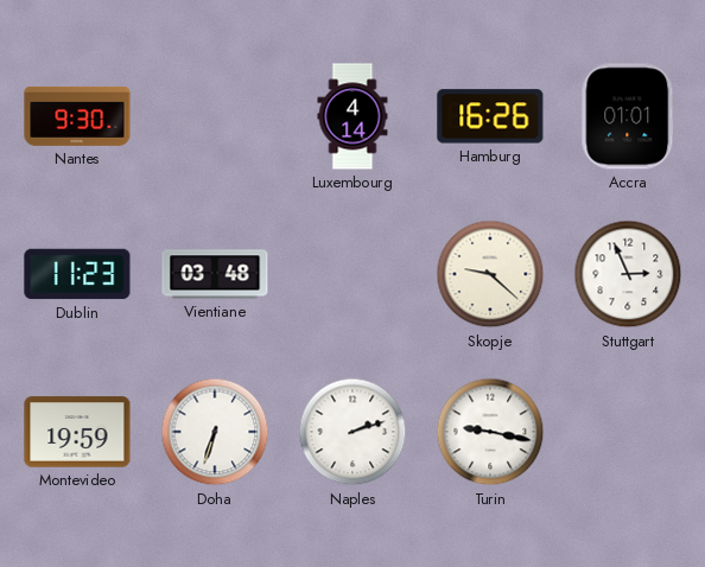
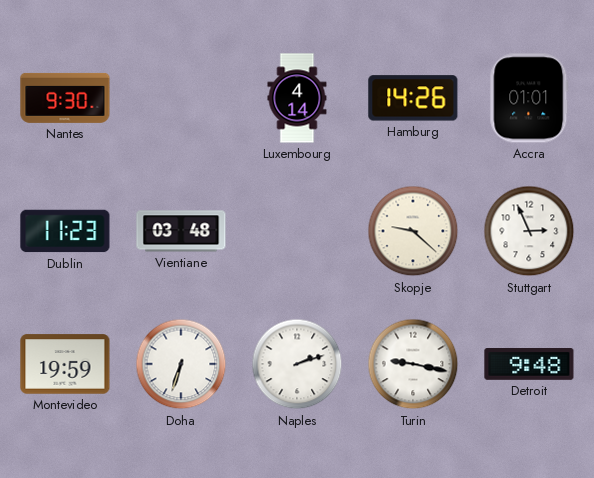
Hamburg: 16:26 -> 14:26
Detroit: none -> 9:48
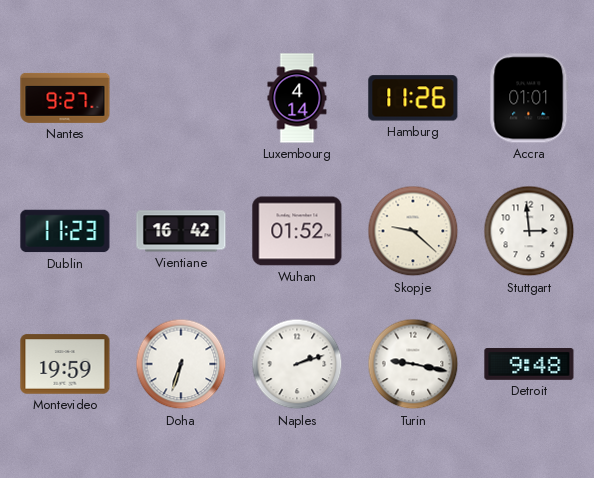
Nantes: 9:30 -> 9:27
Hamburg: 14:26 -> 11:26
Vientiane: 03:48 -> 16:42
Wuhan: none -> 01:52
Stuttgart: 2:56 -> 2:59
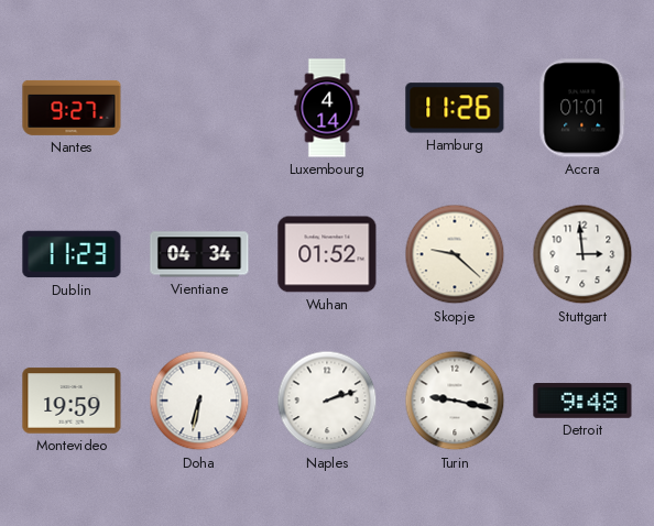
Vientiane: 16:42 -> 04:34
Doha: 6:33 -> 6:32
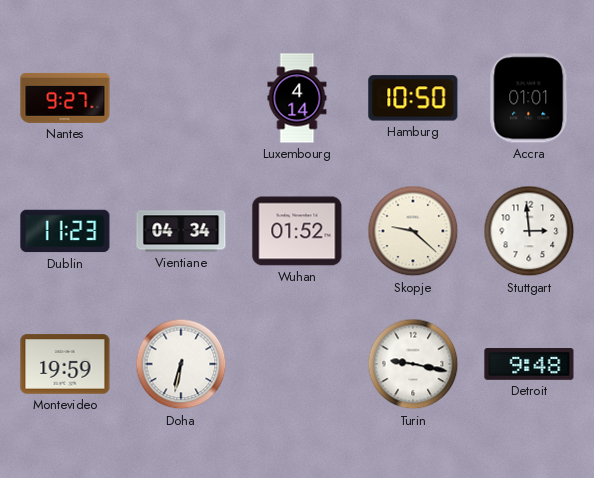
Hamburg: 11:26 -> 10:50
Naples: 2:12 -> none
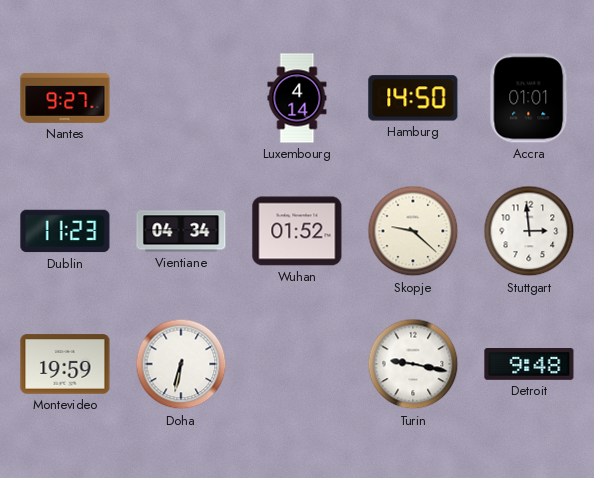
Hamburg: 10:50 -> 14:50
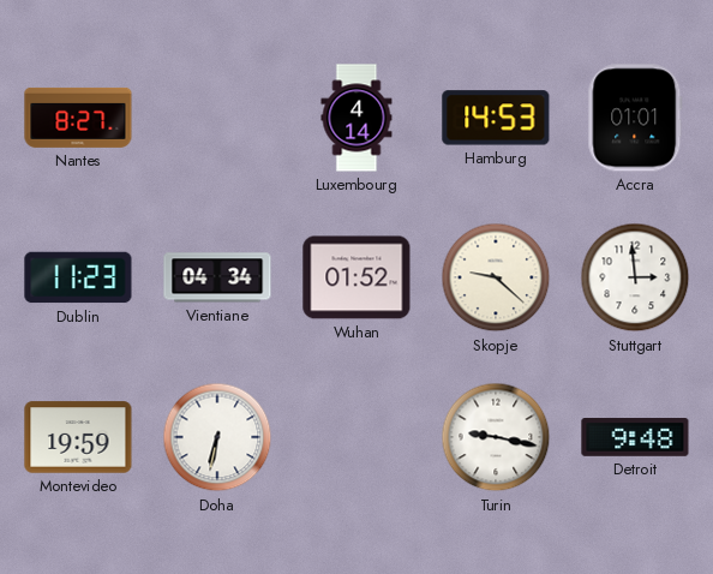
Nantes: 9:27 -> 8:27
Hamburg: 14:50 -> 14:53
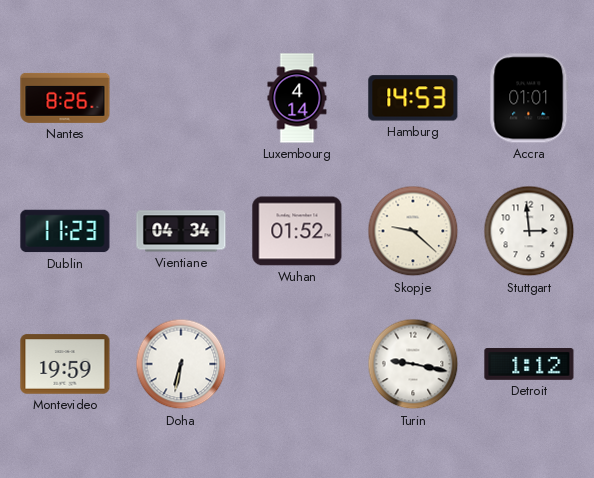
Nantes: 8:27 -> 8:26
Detroit: 9:48 -> 1:12
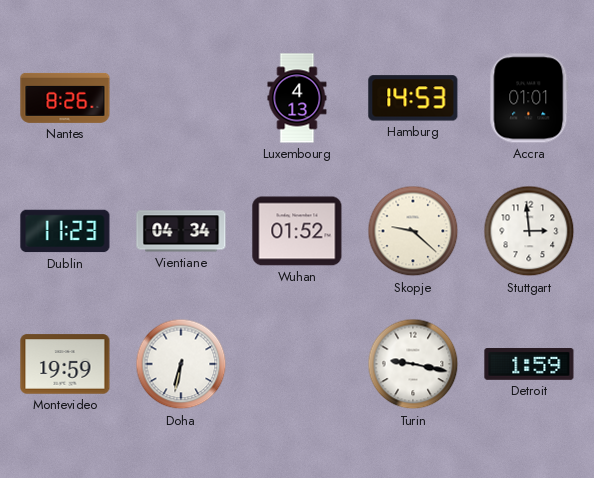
Luxembourg: 4:14 -> 4:13
Detroit: 1:12 -> 1:59
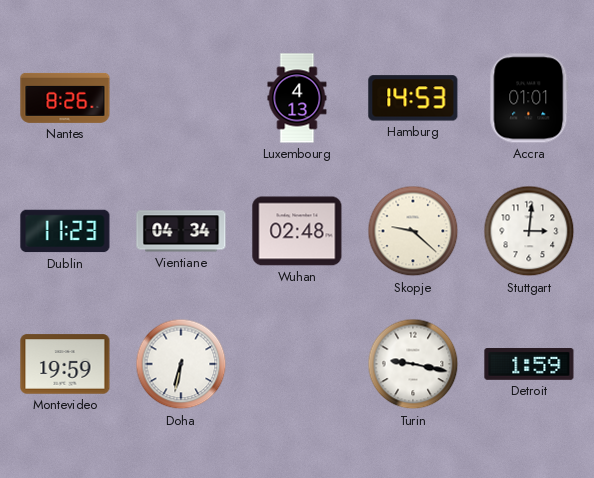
Wuhan: 01:52 -> 02:48
Stuttgart: 2:59 -> 3:01
